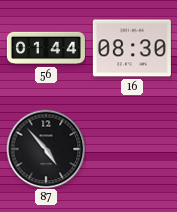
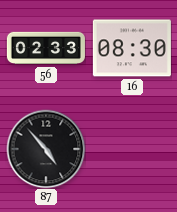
56: 01:44 -> 02:33
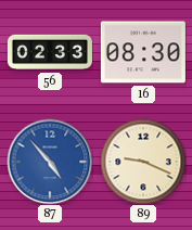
87 dial: black -> blue
89: none -> 9:19
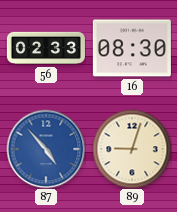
89: 9:19 -> 9:03
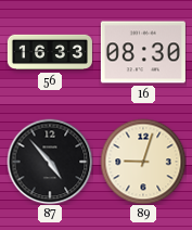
56: 02:33 -> 16:33
87 dial: blue -> black
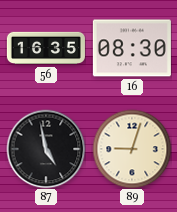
56: 16:33 -> 16:35
87: 4:53 -> 4:58
